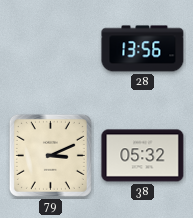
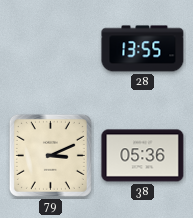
28: 13:56 -> 13:55
38: 05:32 -> 05:36
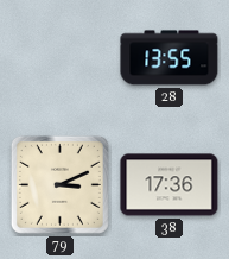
38: 05:36 -> 17:36
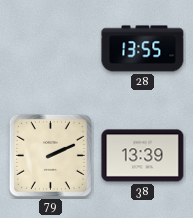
79: 3:11 -> 2:11
38: 17:36 -> 13:39
